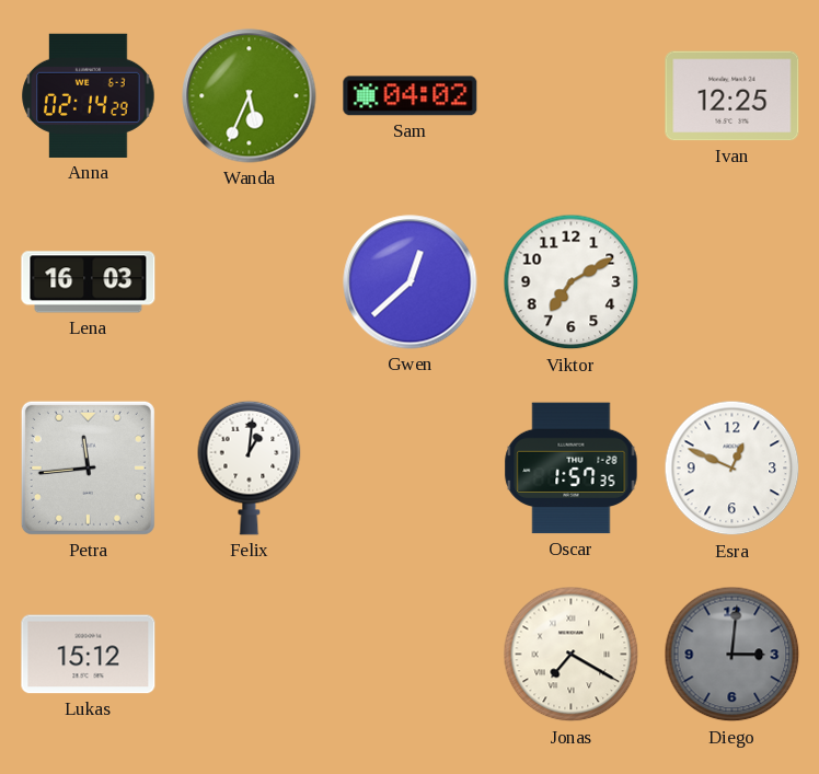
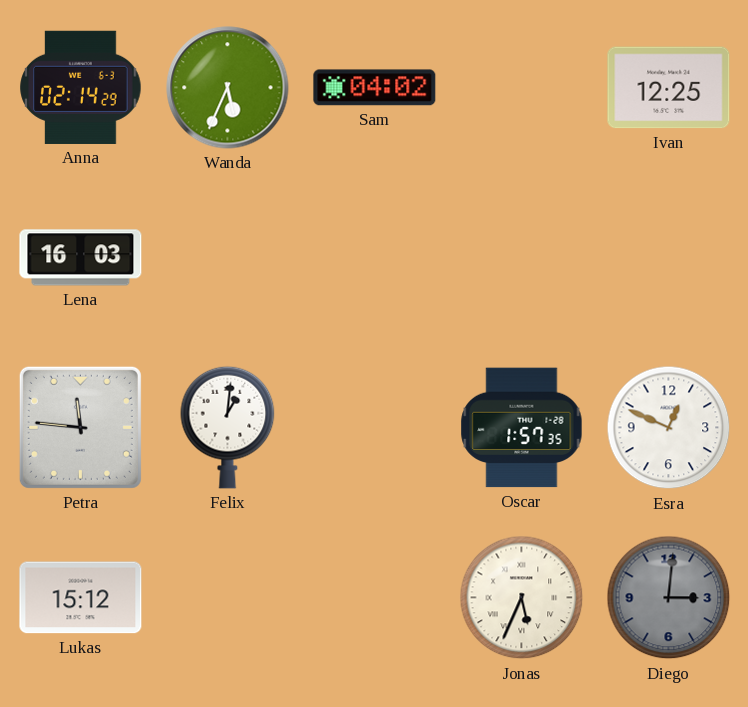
Gwen: 12:38 -> none
Viktor: 7:10 -> none
Petra: 11:44 -> 11:46
Jonas: 7:20 -> 5:34
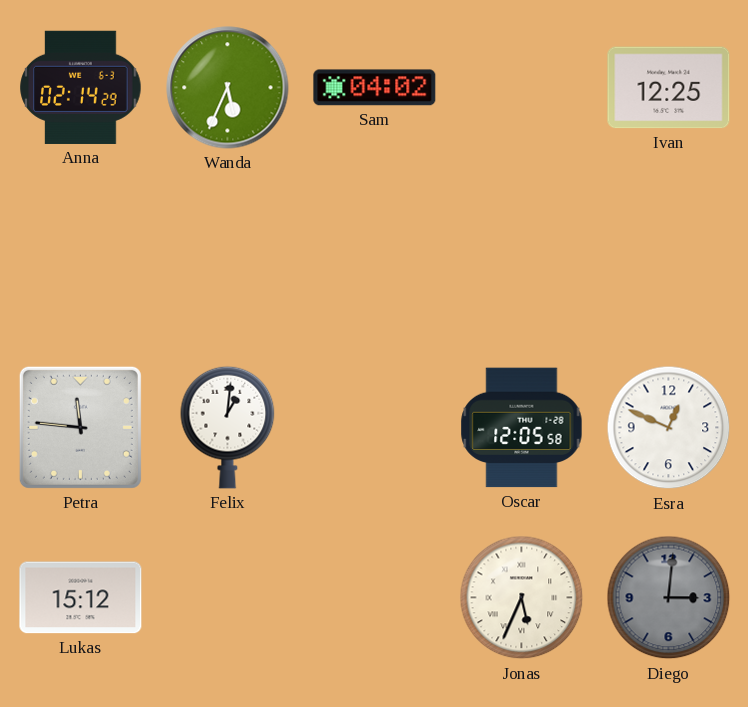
Lena: 16:03 -> none
Oscar: 1:57 -> 12:05
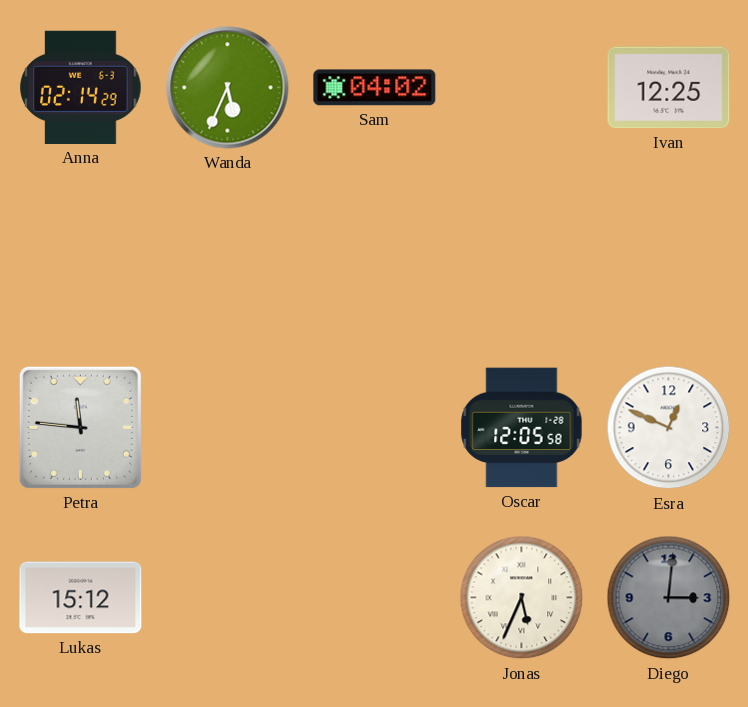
Felix: 1:01 -> none
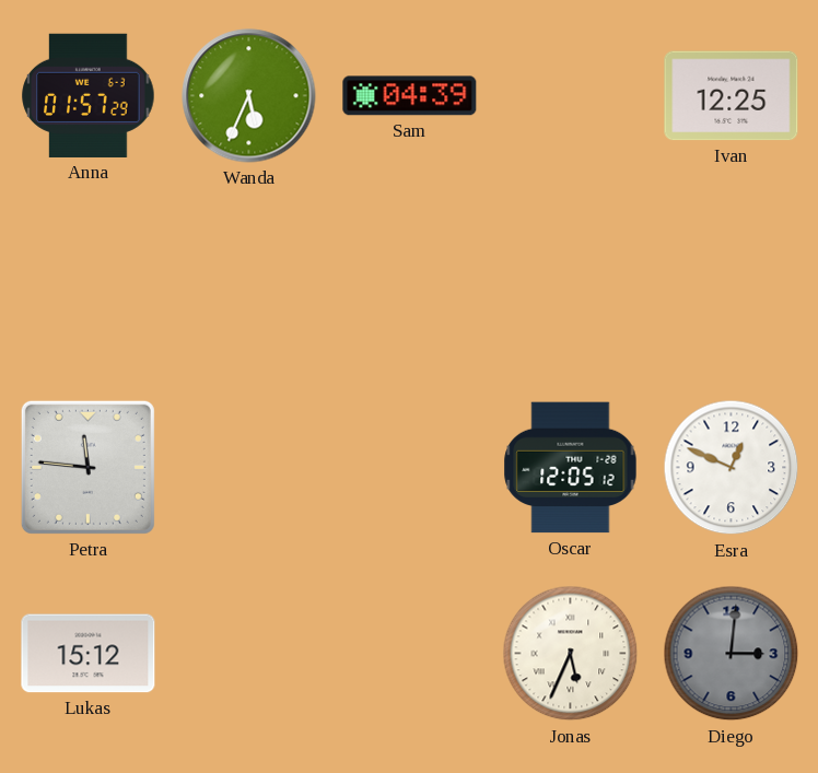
Anna: 02:14 -> 01:57
Sam: 04:02 -> 04:39
Oscar: 12:05:58 -> 12:05:12
